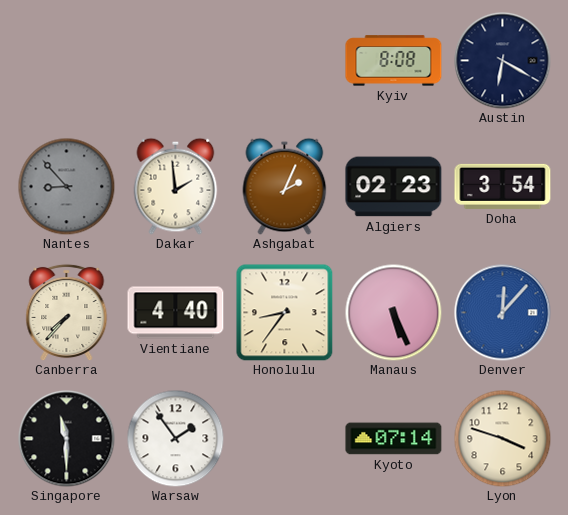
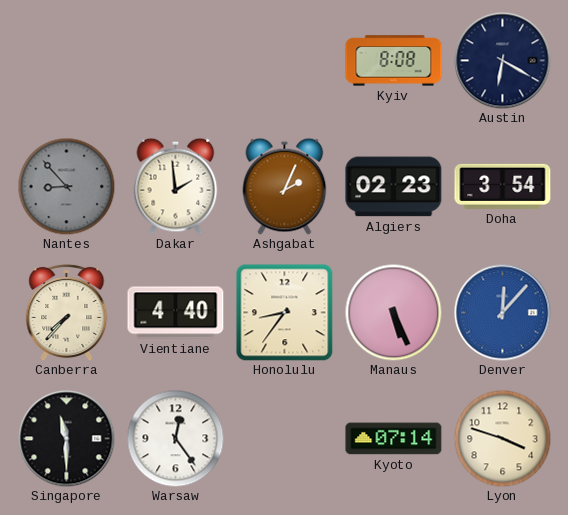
Warsaw: 1:54 -> 12:24
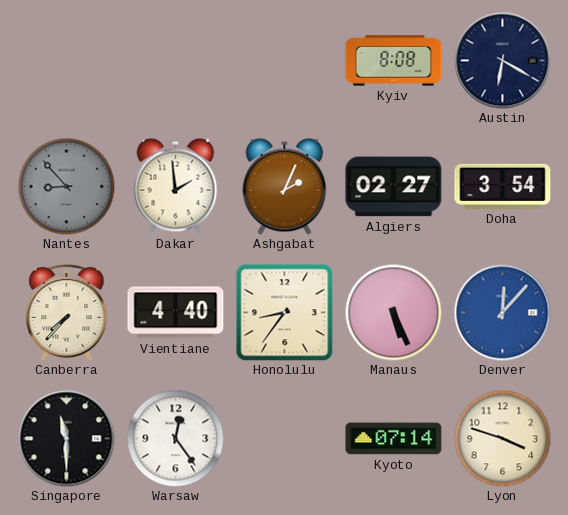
Algiers: 02:23 -> 02:27
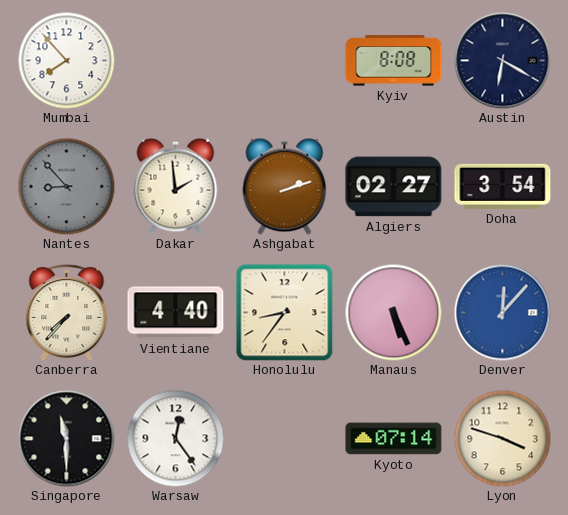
Mumbai: none -> 7:53
Ashgabat: 2:04 -> 2:12
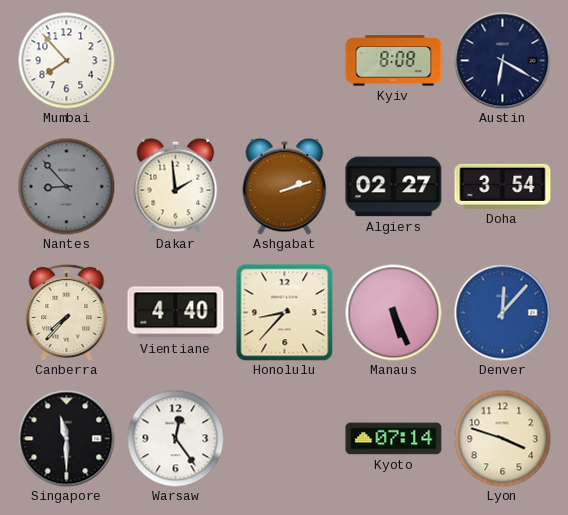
Honolulu: 8:36 -> 8:37
